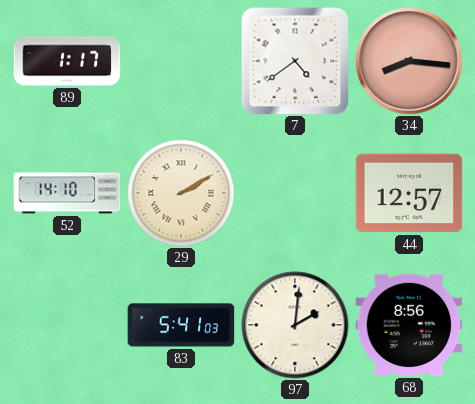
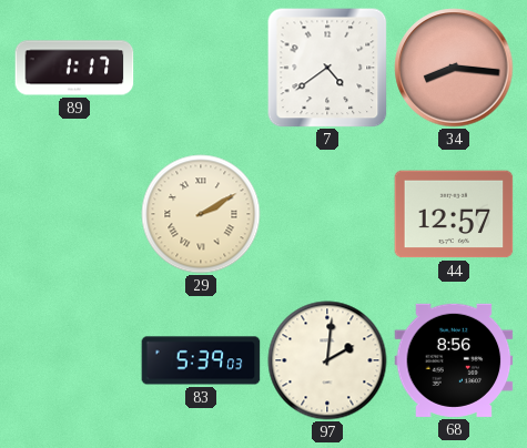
52: 14:10 -> none
83: 5:41 -> 5:39
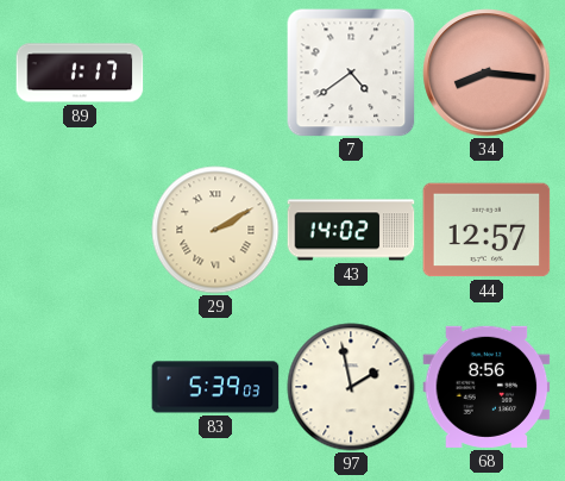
43: none -> 14:02
97: 2:01 -> 1:58
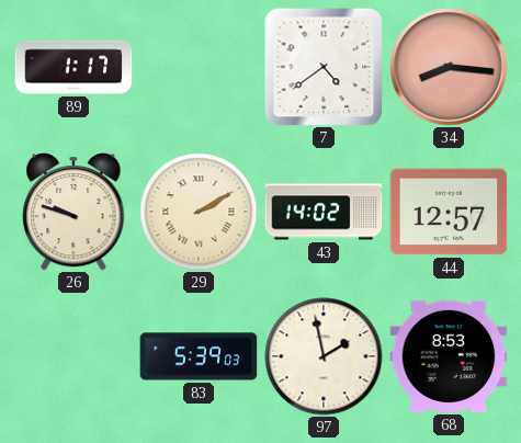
26: none -> 9:48
68: 8:56 -> 8:53
